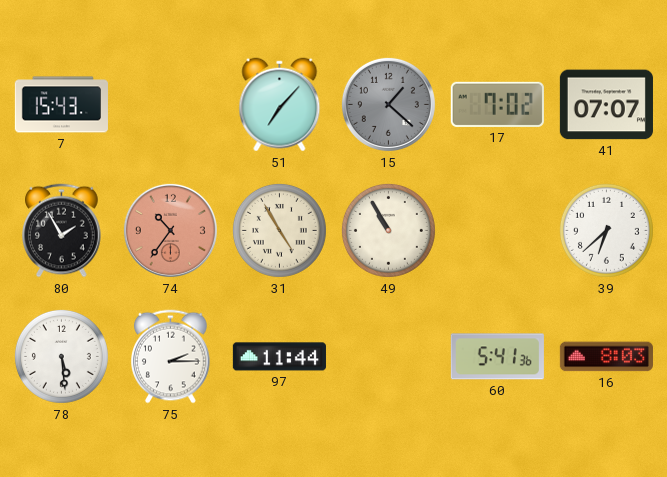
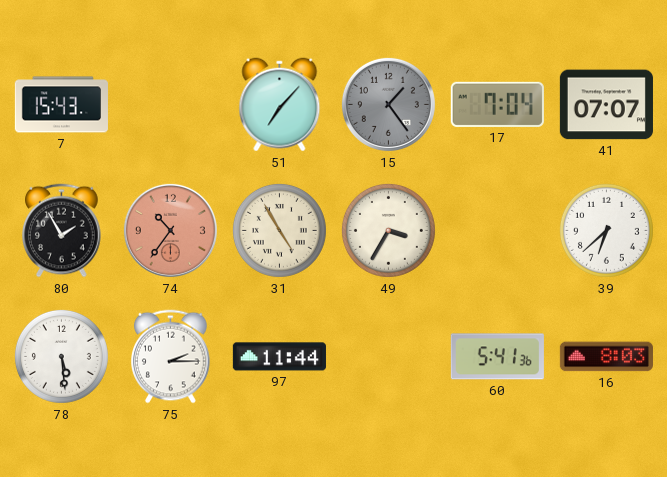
15: 1:22 -> 1:24
17: 7:02 -> 7:04
49: 10:55 -> 3:35
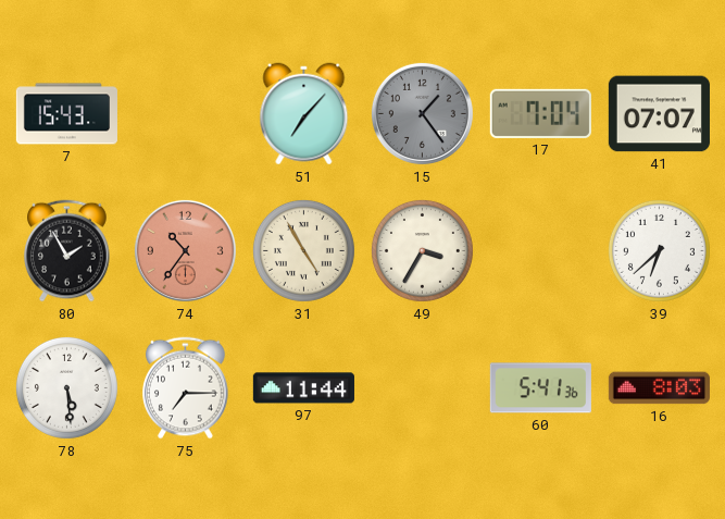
75: 2:15 -> 7:15
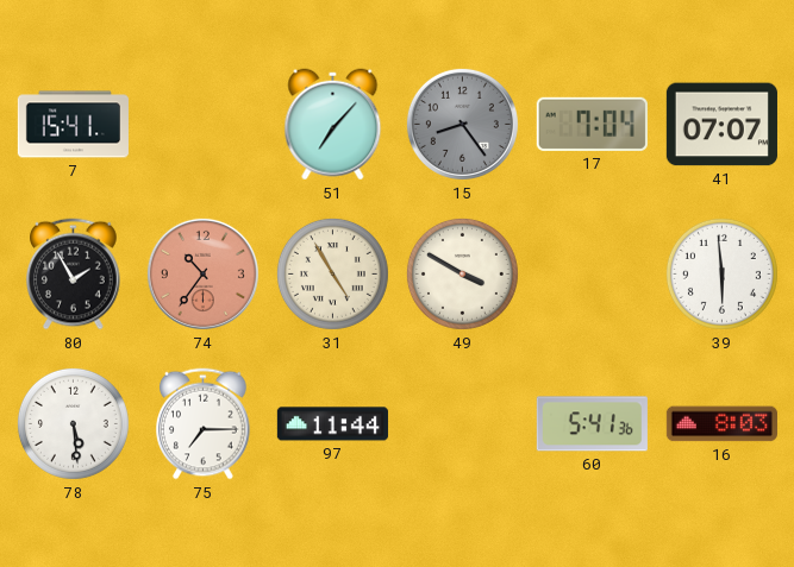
7: 15:43 -> 15:41
15: 1:24 -> 8:24
49: 3:35 -> 3:50
39: 6:38 -> 5:59
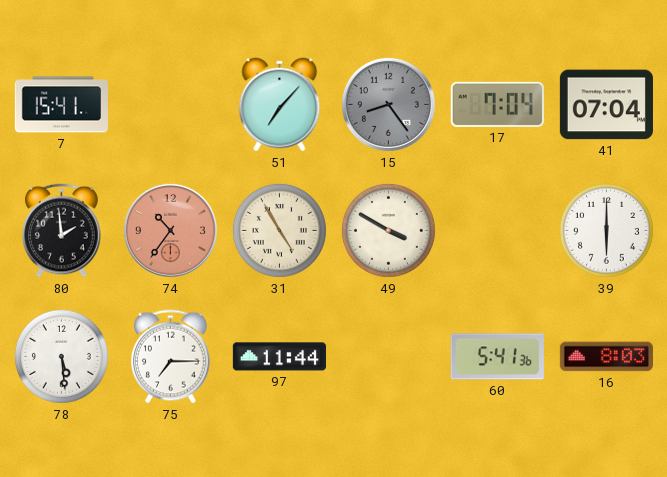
41: 07:07 -> 07:04
80: 1:55 -> 1:59
39: 5:59 -> 6:00
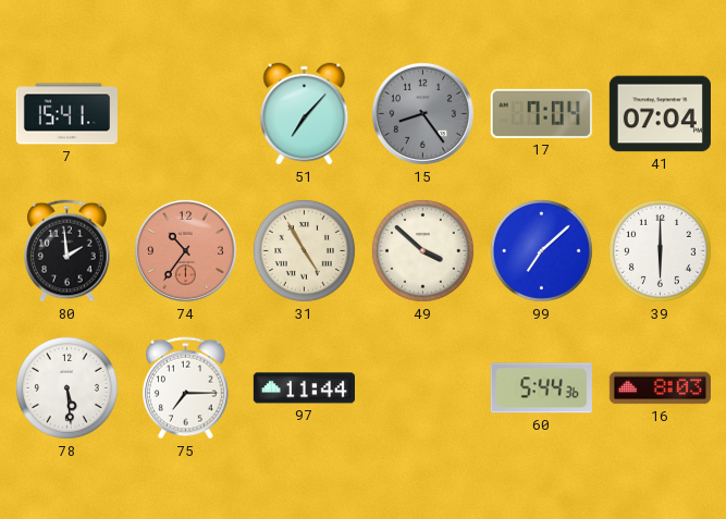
49: 3:50 -> 3:52
99: none -> 7:08
60: 5:41 -> 5:44
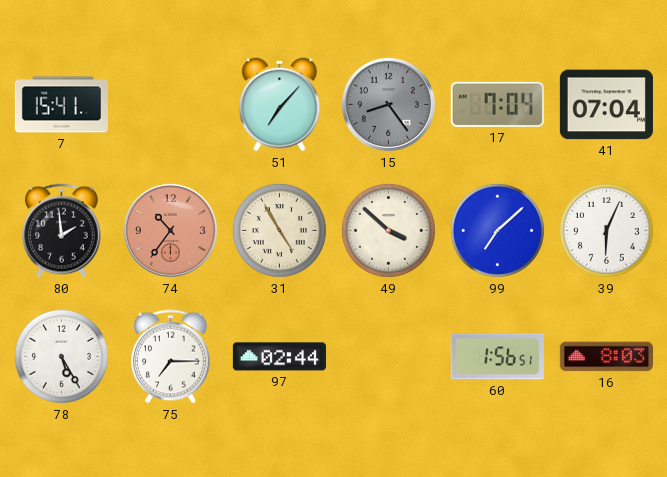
39: 6:00 -> 6:04
78: 5:29 -> 5:25
97: 11:44 -> 02:44
60: 5:44 -> 1:56
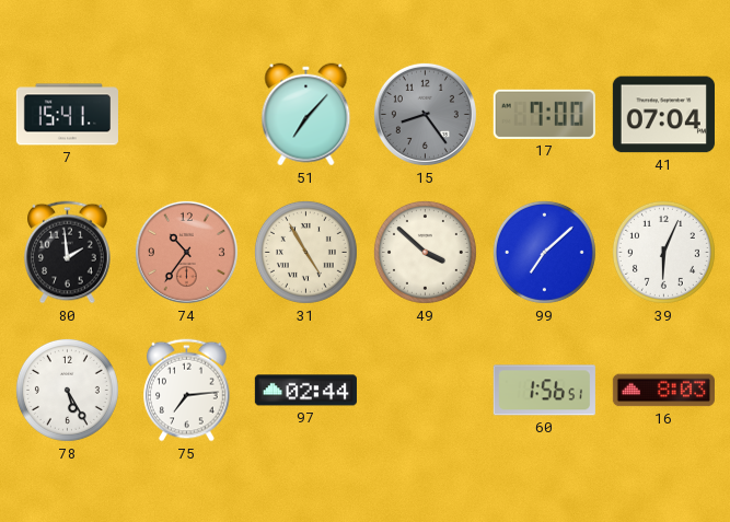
17: 7:04 -> 7:00
75: 7:15 -> 7:14
